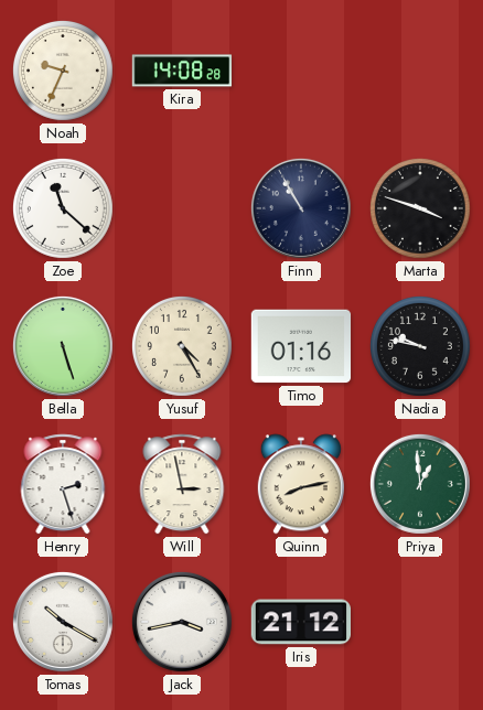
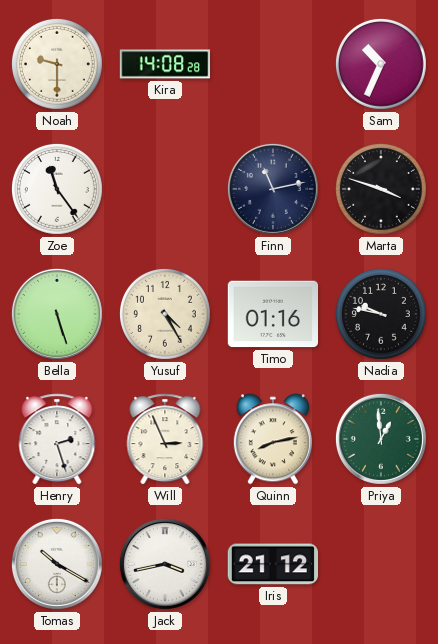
Noah: 9:34 -> 9:30
Sam: none -> 10:34
Zoe: 11:22 -> 11:24
Finn: 10:55 -> 11:13
Will: 2:58 -> 2:56
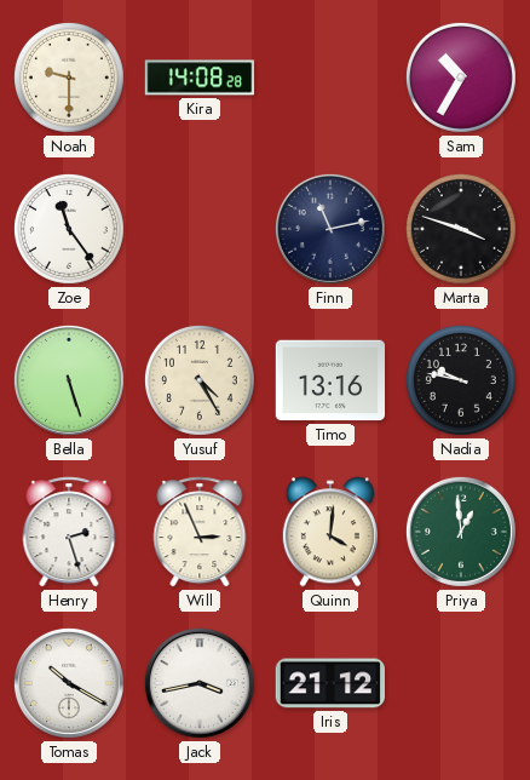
Sam: 10:34 -> 10:35
Timo: 01:16 -> 13:16
Quinn: 8:13 -> 4:01
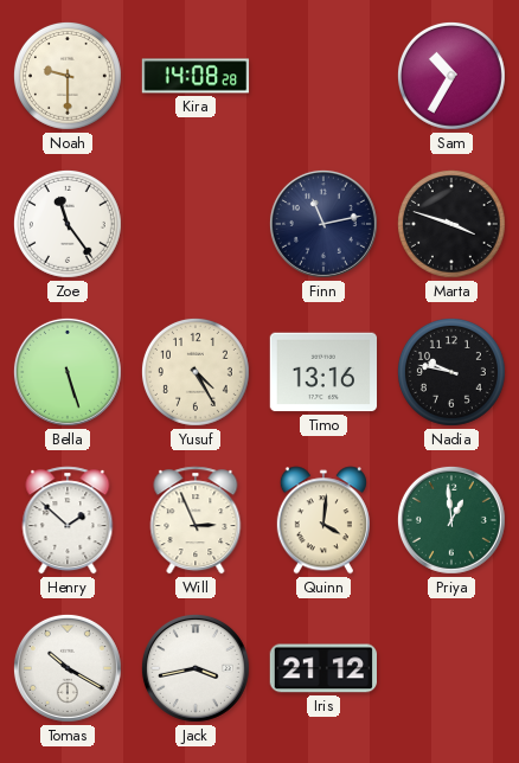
Henry: 2:27 -> 1:52
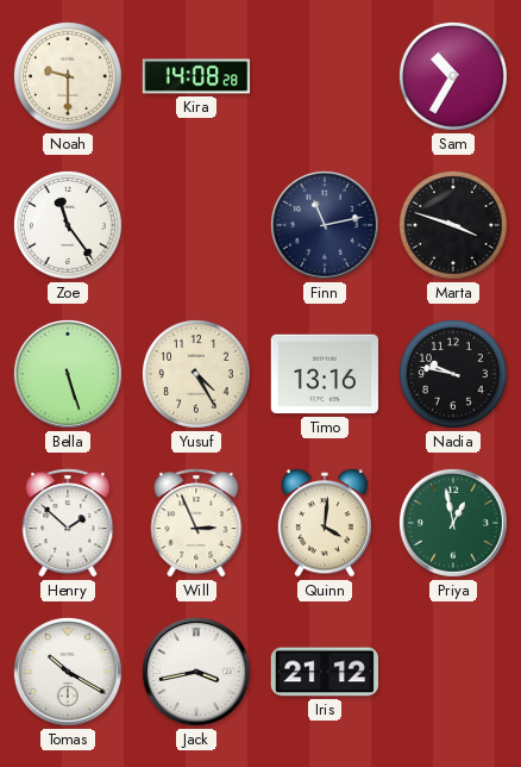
Priya: 12:59 -> 12:58
